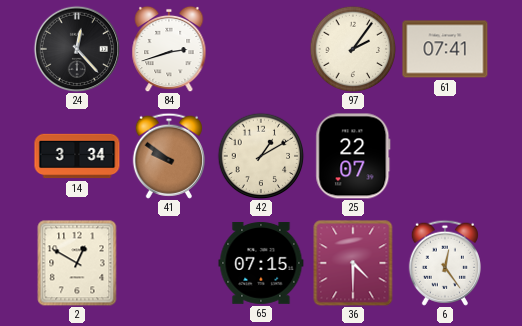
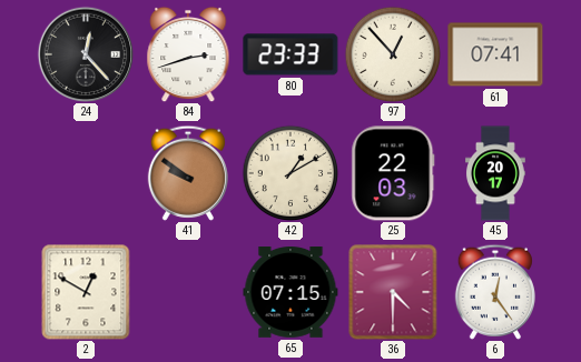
80: none -> 23:33
97: 2:06 -> 12:53
14: 3:34 -> none
25: 22:07 -> 22:03
45: none -> 20:17
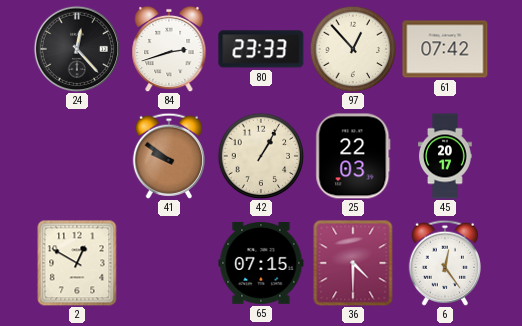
61: 07:41 -> 07:42
42: 1:10 -> 1:05
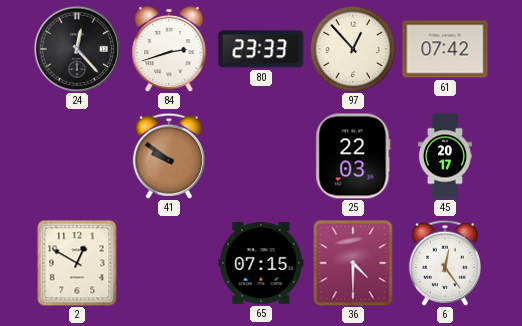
42: 1:05 -> none
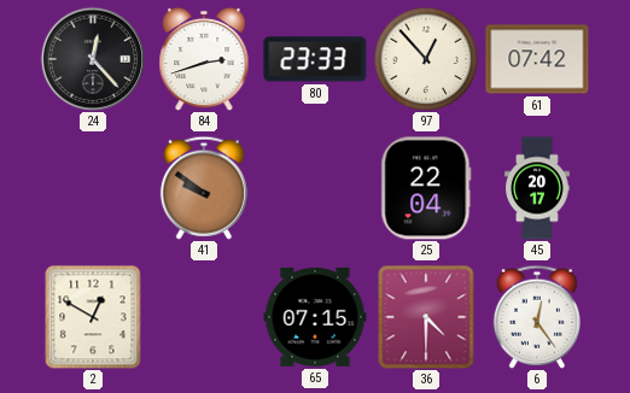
25: 22:03 -> 22:04
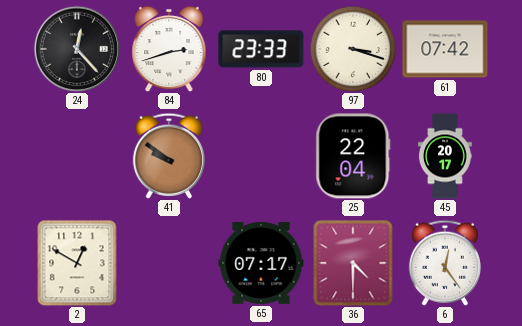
97: 12:53 -> 3:18
65: 07:15 -> 07:17
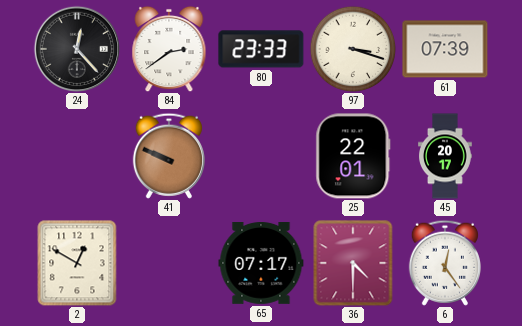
84: 2:42 -> 2:39
61: 07:42 -> 07:39
41: 9:51 -> 9:49
25: 22:04 -> 22:01
